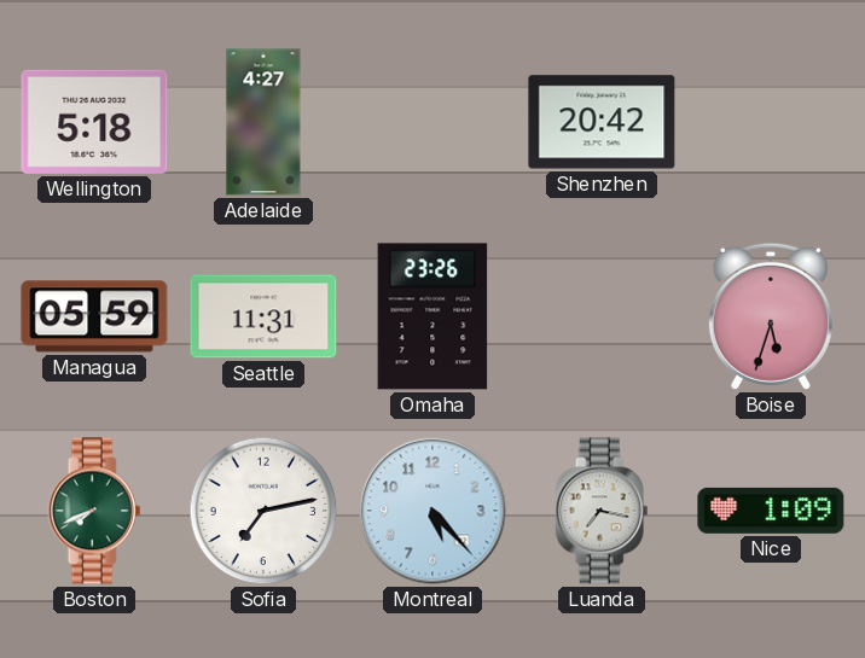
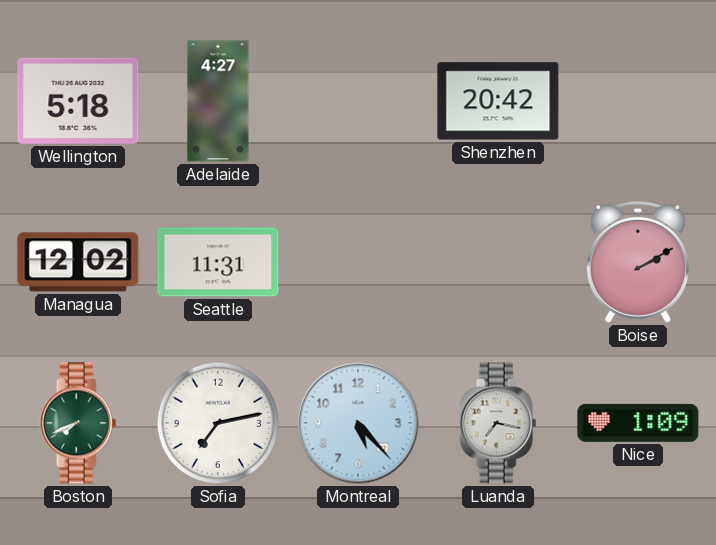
Managua: 05:59 -> 12:02
Omaha: 23:26 -> none
Boise: 5:33 -> 2:10
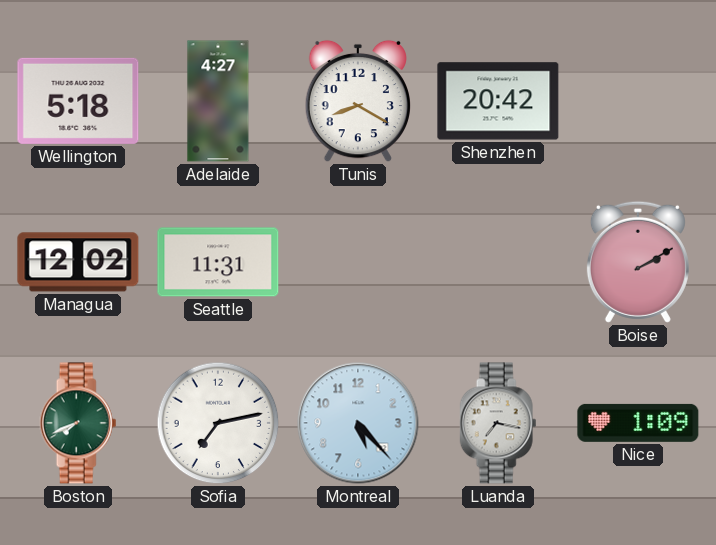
Tunis: none -> 8:20
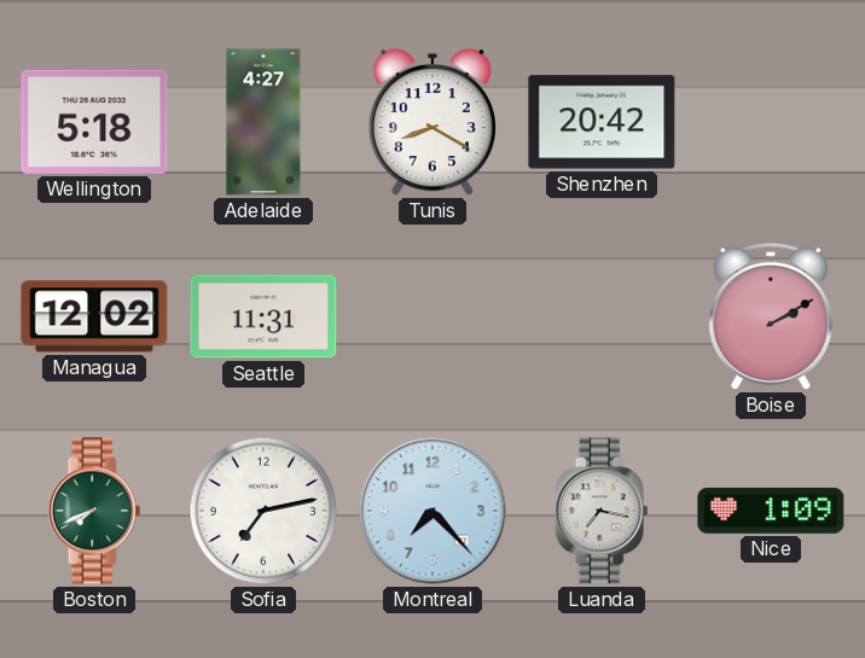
Montreal: 5:23 -> 7:23
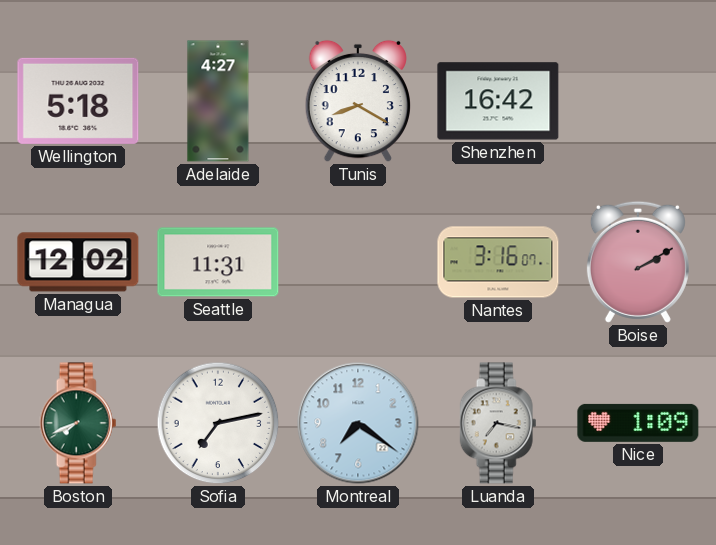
Shenzhen: 20:42 -> 16:42
Nantes: none -> 3:16
Montreal: 7:23 -> 7:21
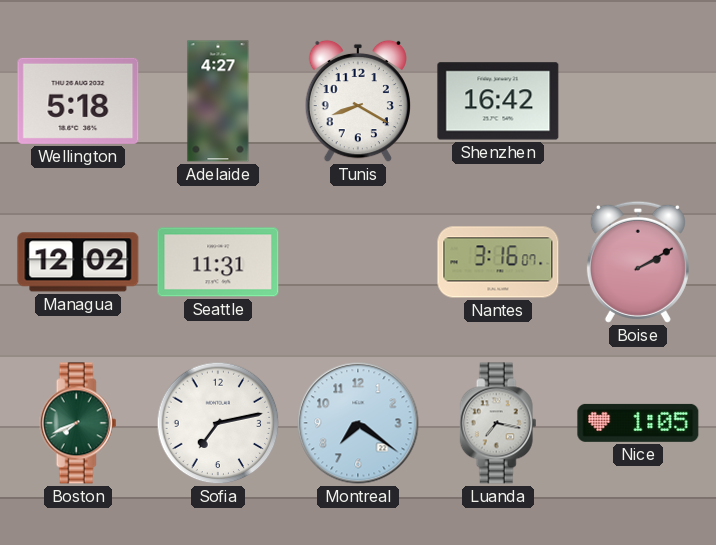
Nice: 1:09 -> 1:05
